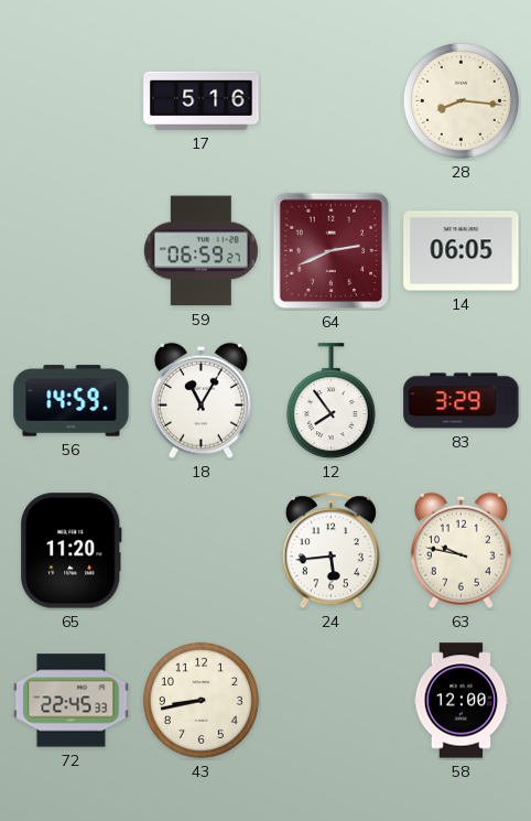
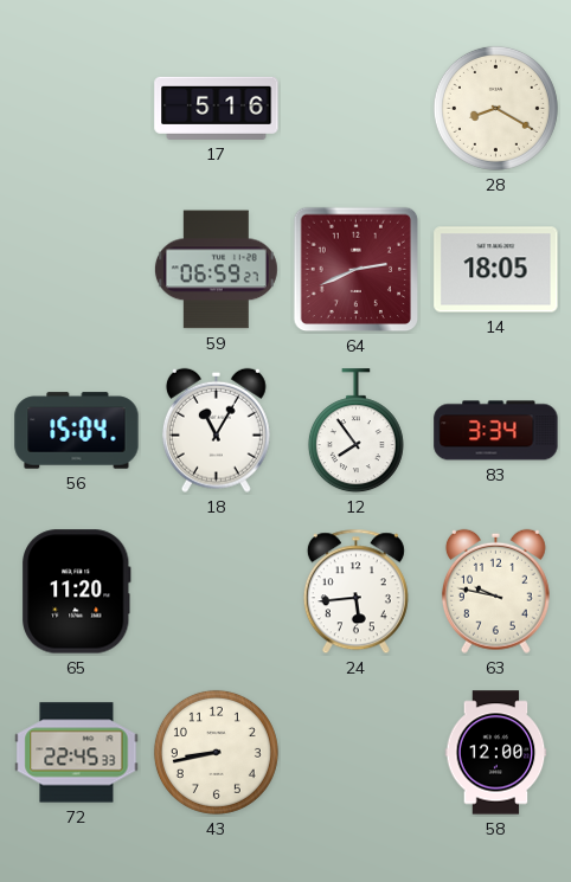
28: 8:16 -> 8:20
14: 06:05 -> 18:05
56: 14:59 -> 15:04
83: 3:29 -> 3:34
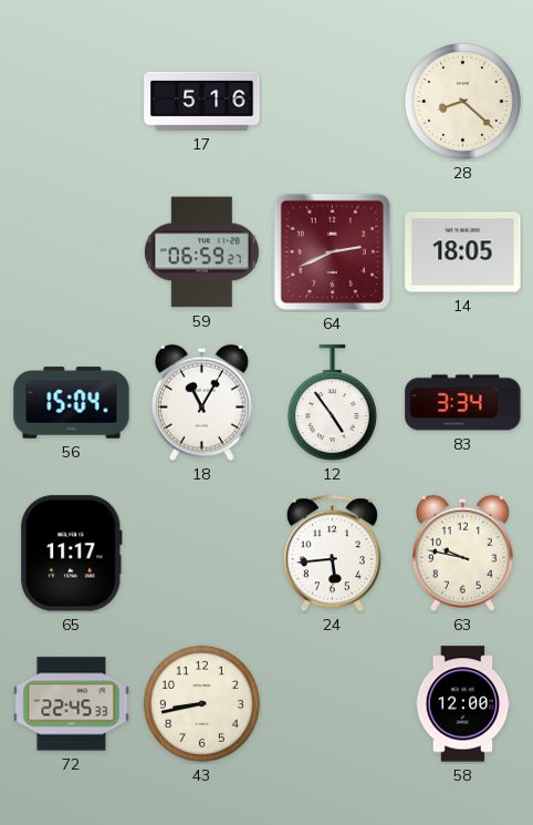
28: 8:20 -> 8:22
12: 7:54 -> 4:54
65: 11:20 -> 11:17
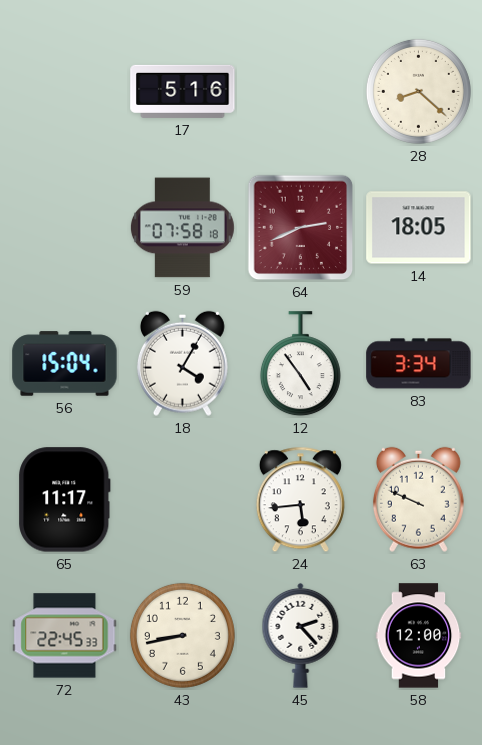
59: 06:59 -> 07:58
18: 11:05 -> 4:05
63: 9:47 -> 9:49
45: none -> 2:23
